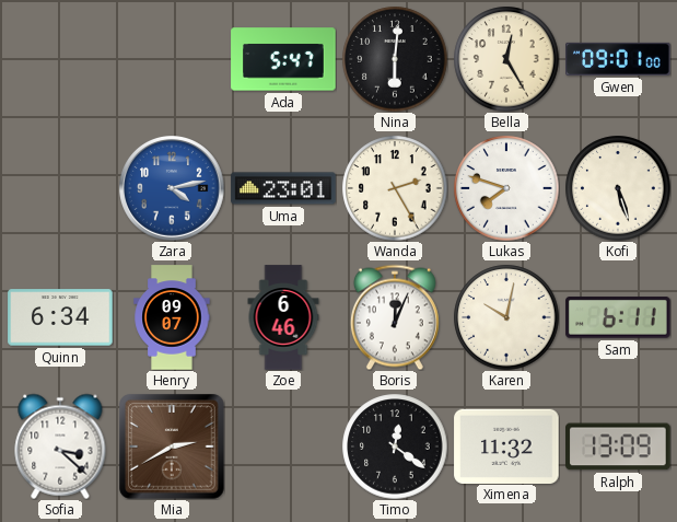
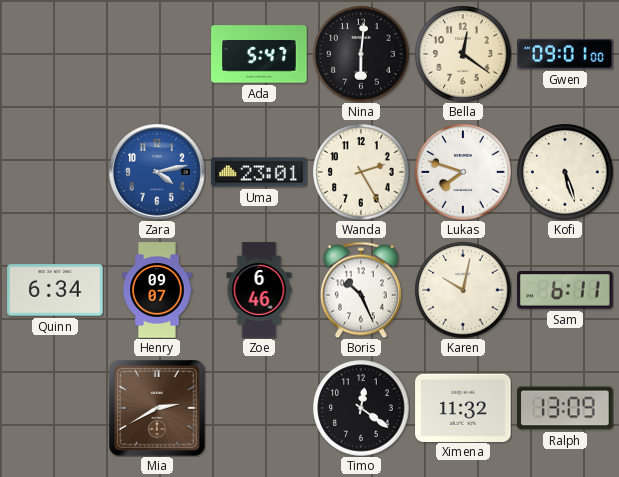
Bella: 12:25 -> 12:21
Boris: 12:04 -> 10:26
Sofia: 3:22 -> none
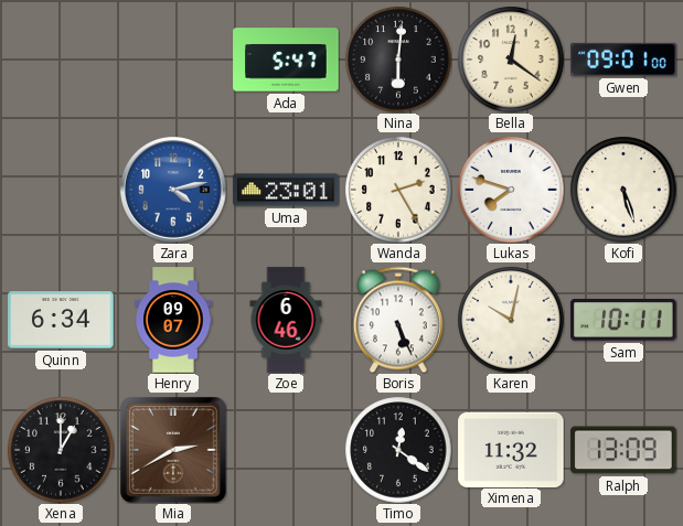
Boris: 10:26 -> 5:26
Sam: 6:11 -> 10:11
Xena: none -> 1:00
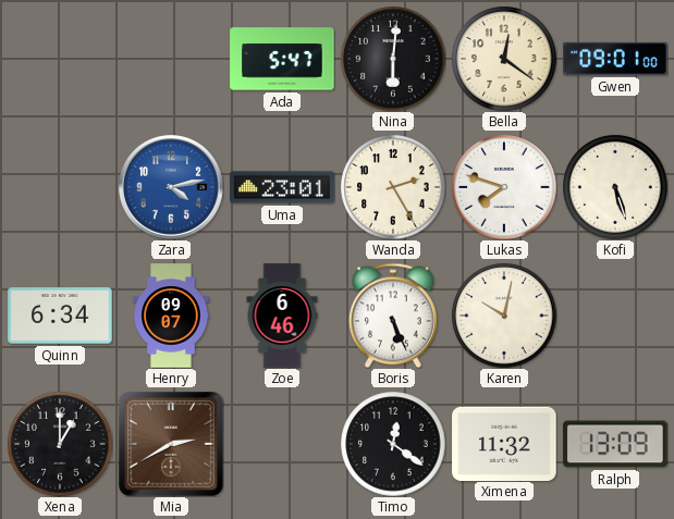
Sam: 10:11 -> none
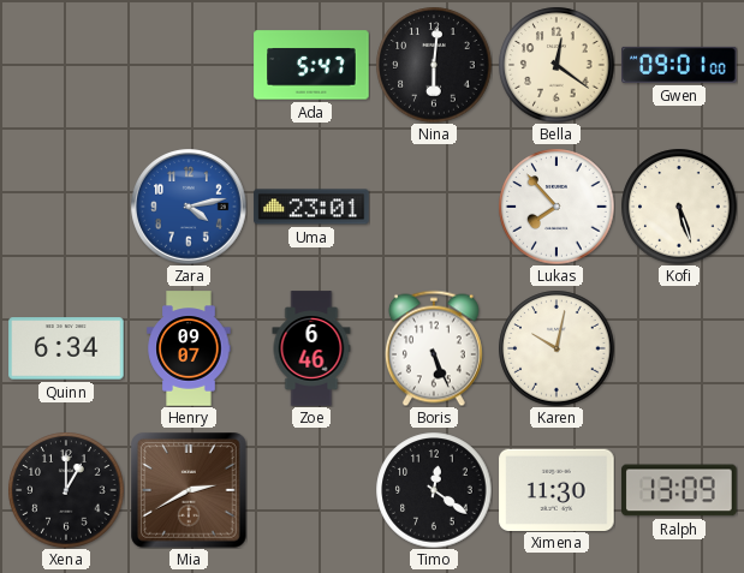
Wanda: 2:25 -> none
Lukas: 7:48 -> 7:53
Ximena: 11:32 -> 11:30
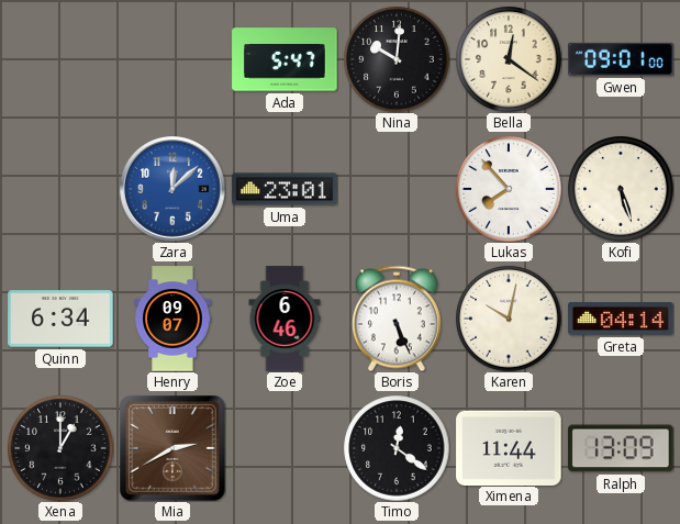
Nina: 6:01 -> 10:01
Zara: 4:13 -> 12:08
Greta: none -> 04:14
Ximena: 11:30 -> 11:44
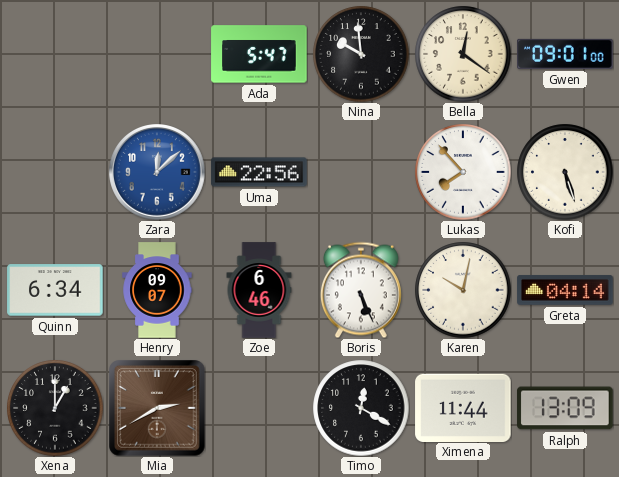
Nina: 10:01 -> 9:59
Uma: 23:01 -> 22:56
Timo: 12:21 -> 12:20
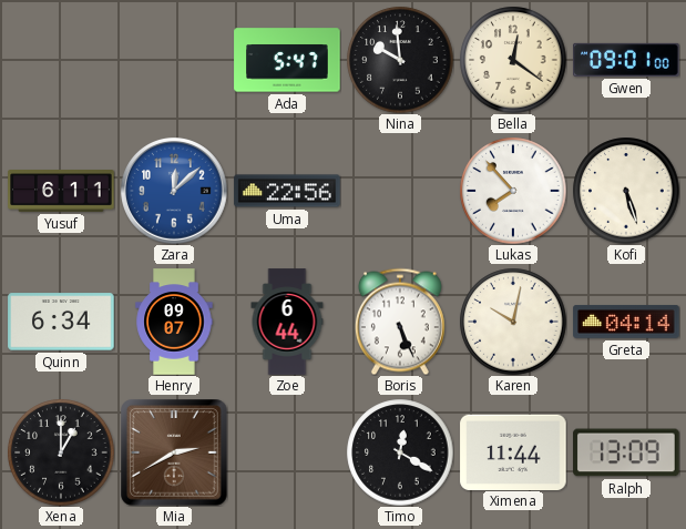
Yusuf: none -> 6:11
Zoe: 6:46 -> 6:44
